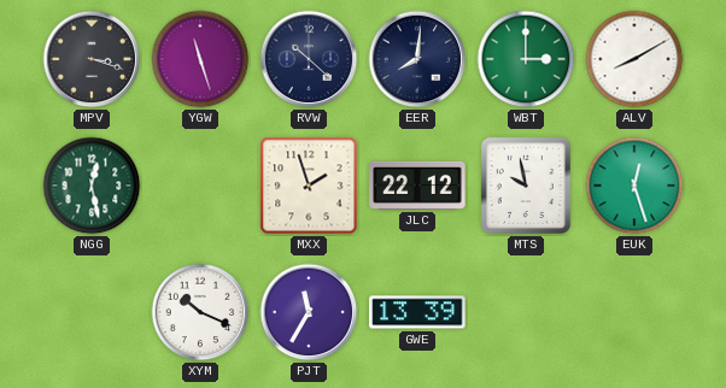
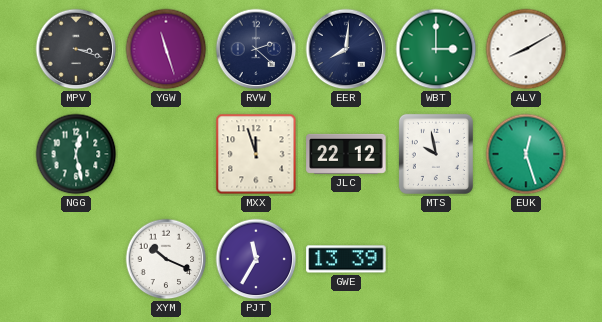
RVW: 10:22 -> 2:22
MXX: 1:57 -> 11:57
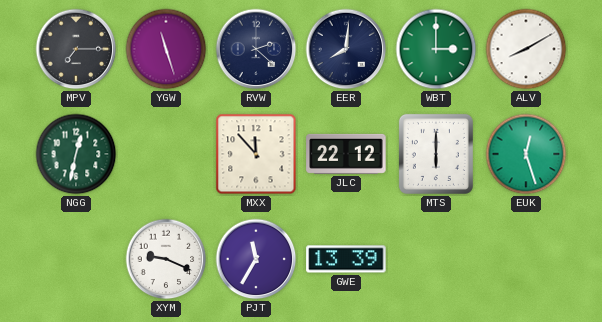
MPV: 3:18 -> 7:15
NGG: 12:28 -> 12:32
MXX: 11:57 -> 11:53
MTS: 9:58 -> 6:00
XYM: 10:19 -> 9:19
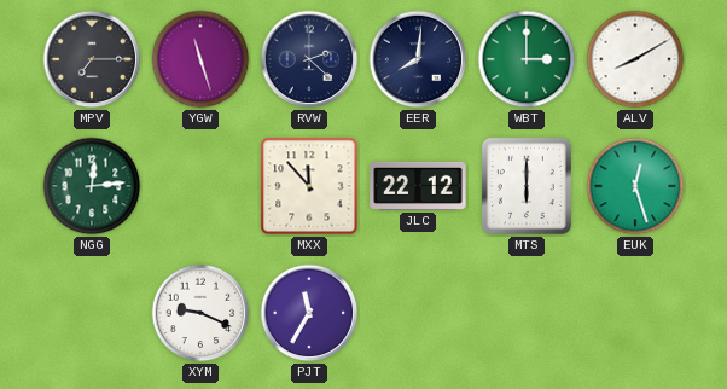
NGG: 12:32 -> 12:14
GWE: 13:39 -> none
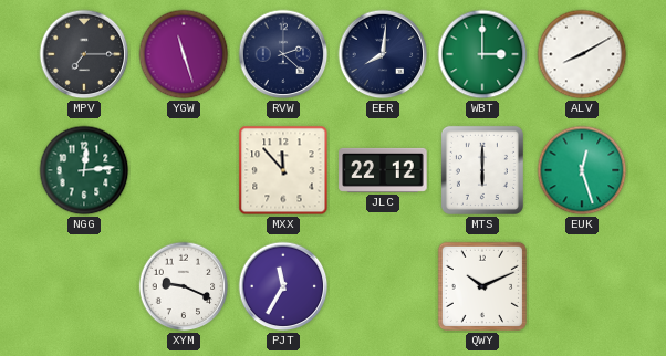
QWY: none -> 10:11
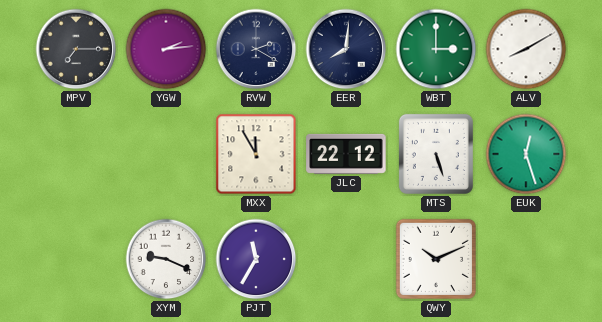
YGW: 11:27 -> 2:14
RVW: 2:22 -> 2:20
NGG: 12:14 -> none
MXX: 11:53 -> 11:55
MTS: 6:00 -> 5:27
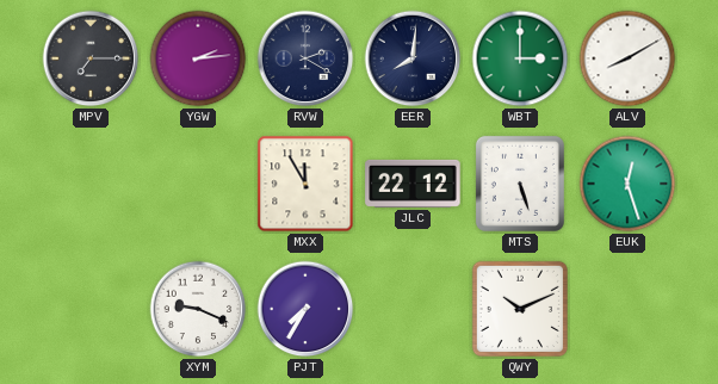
PJT: 11:35 -> 7:35
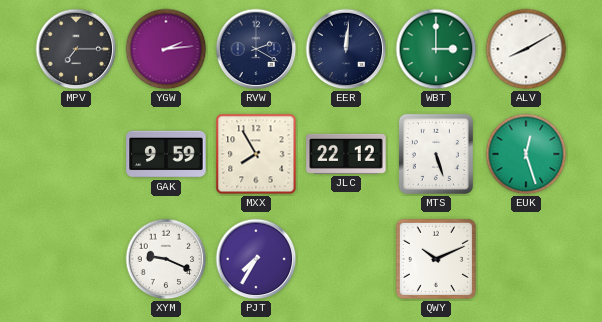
EER: 8:01 -> 12:01
GAK: none -> 9:59
MXX: 11:55 -> 7:55
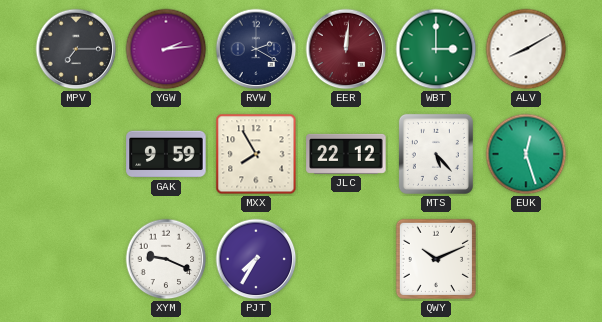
EER dial: navy -> burgundy
MTS: 5:27 -> 5:23
